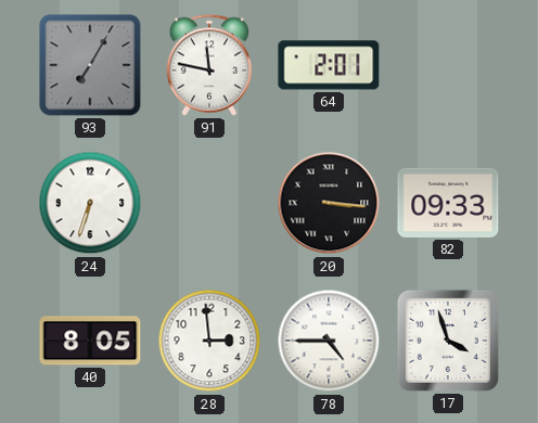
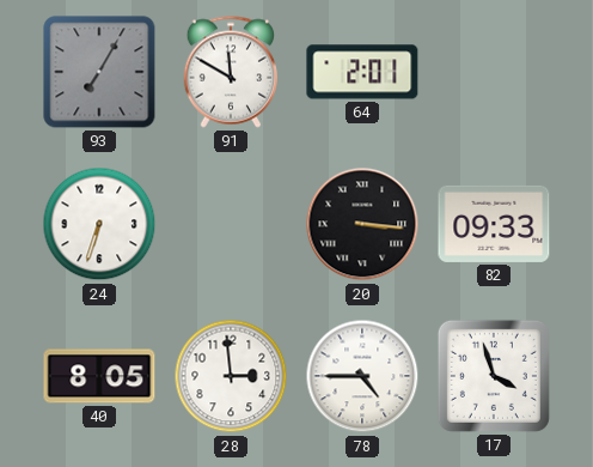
91: 11:47 -> 11:50
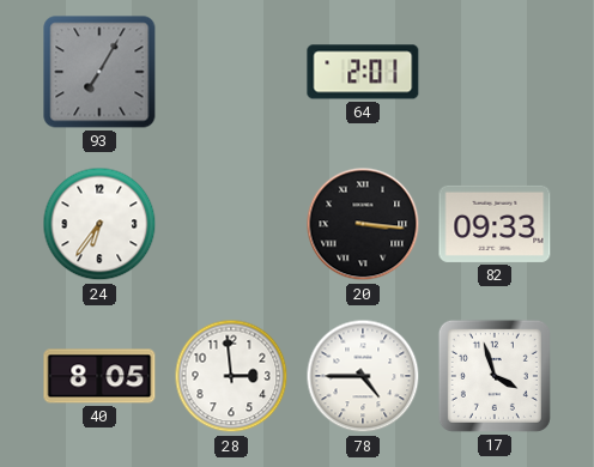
91: 11:50 -> none
24: 6:33 -> 6:36
